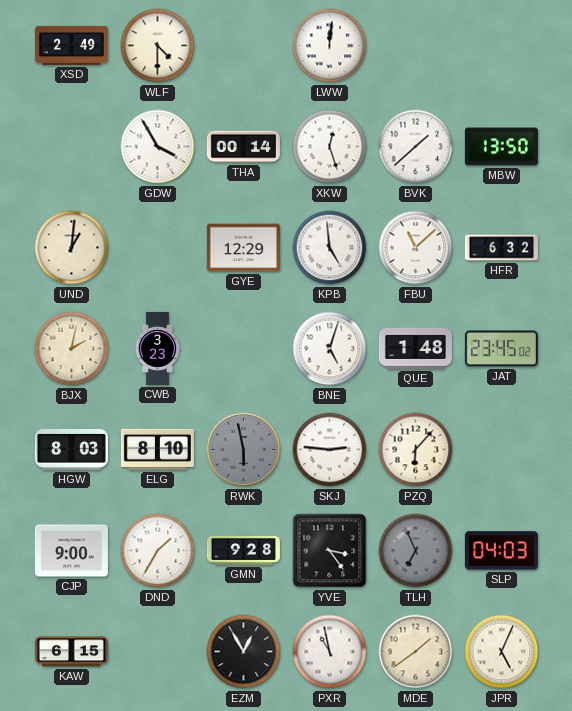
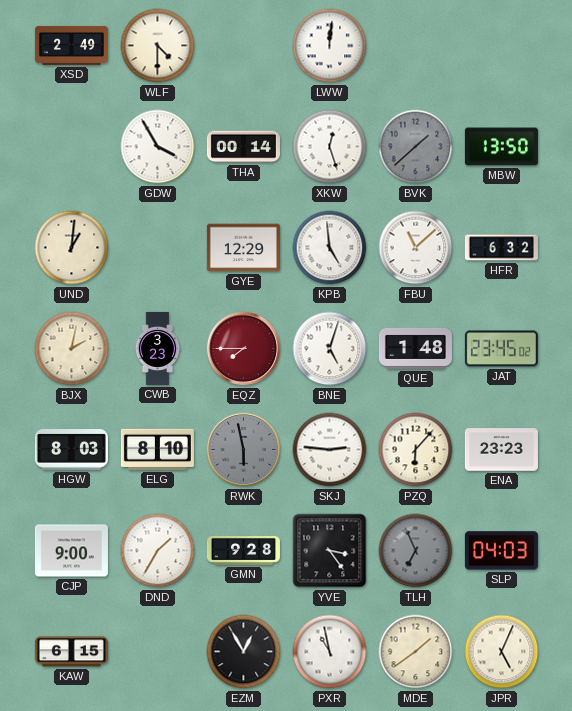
BVK dial: white -> grey
EQZ: none -> 7:45
ENA: none -> 23:23
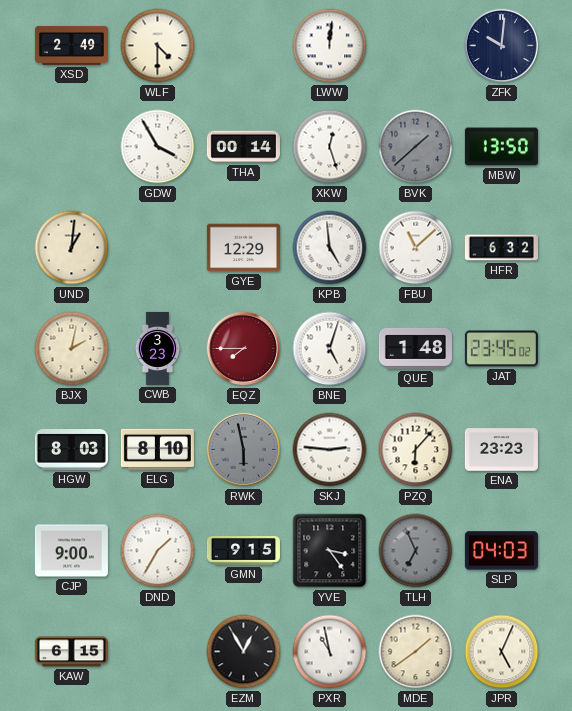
ZFK: none -> 10:01
GMN: 9:28 -> 9:15
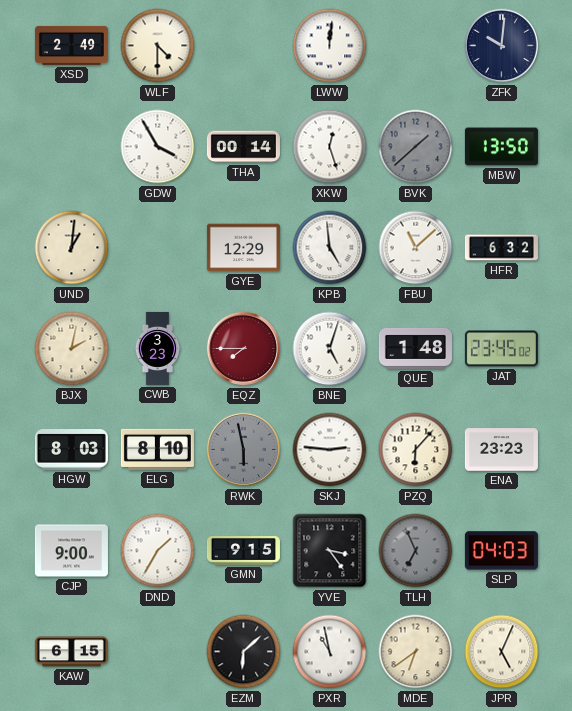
EZM: 12:55 -> 6:08
MDE: 1:39 -> 6:39
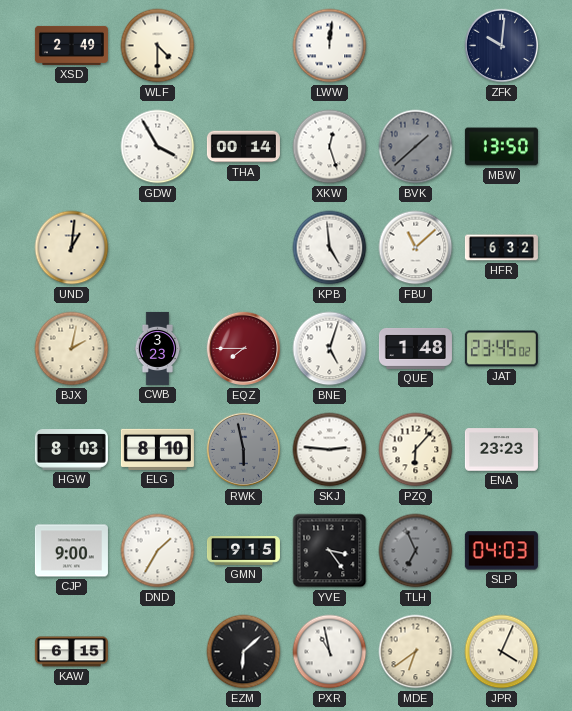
GYE: 12:29 -> none
JPR: 5:04 -> 4:04
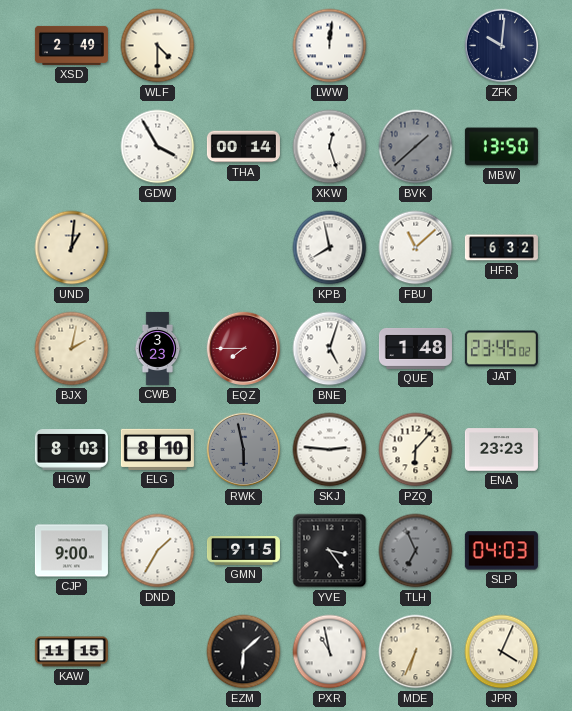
KPB: 4:59 -> 7:58
KAW: 6:15 -> 11:15
MDE: 6:39 -> 6:34
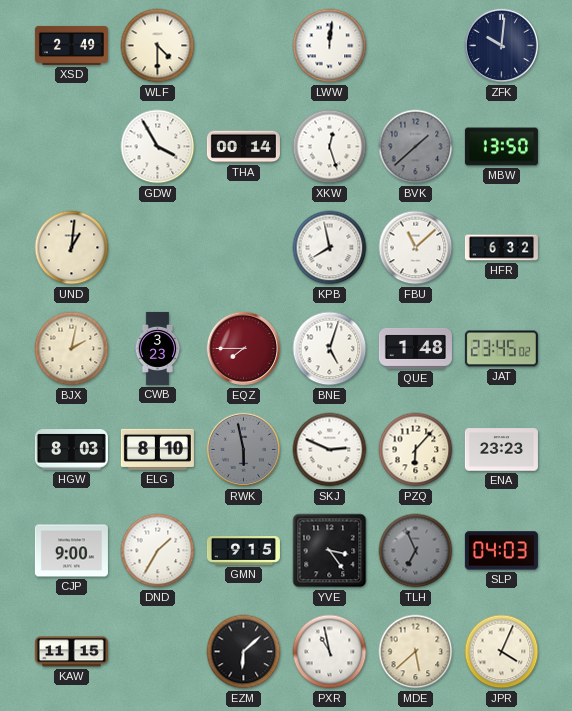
SKJ: 2:46 -> 2:49
MDE: 6:34 -> 5:38
